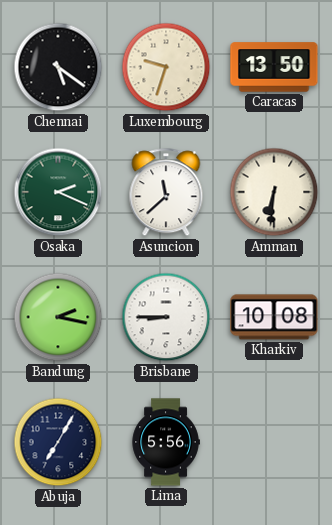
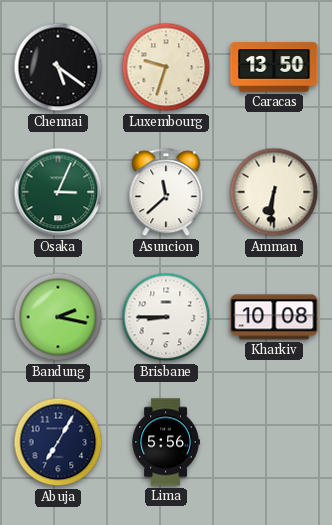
Osaka: 2:19 -> 3:04
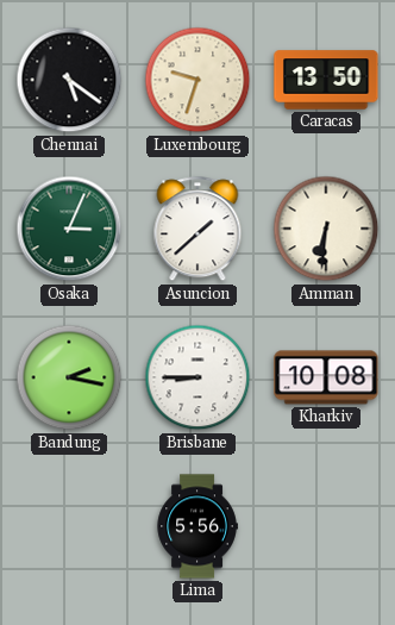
Asuncion: 11:38 -> 1:38
Abuja: 7:05 -> none
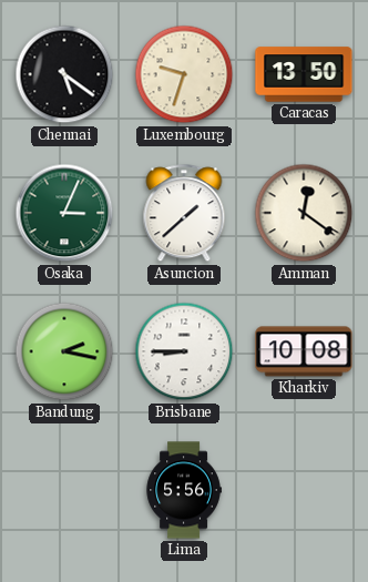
Amman: 6:31 -> 12:21
